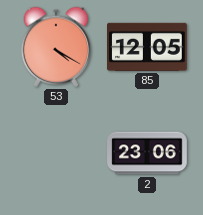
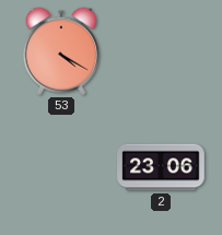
85: 12:05 -> none
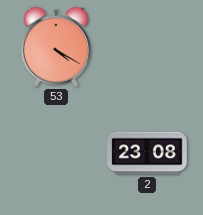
2: 23:06 -> 23:08
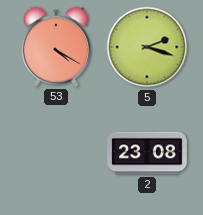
5: none -> 2:18
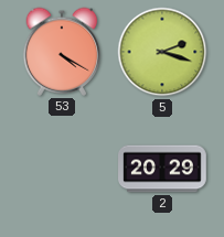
2: 23:08 -> 20:29
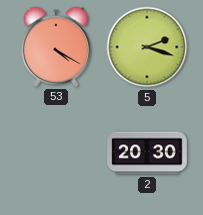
2: 20:29 -> 20:30
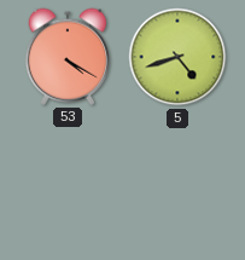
5: 2:18 -> 4:42
2: 20:30 -> none
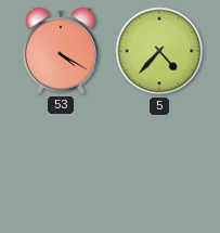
5: 4:42 -> 4:37
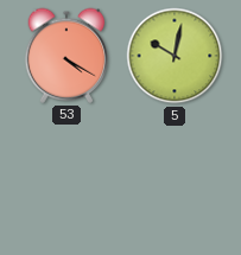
5: 4:37 -> 10:02
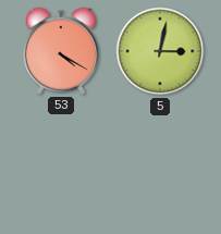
5: 10:02 -> 3:02
